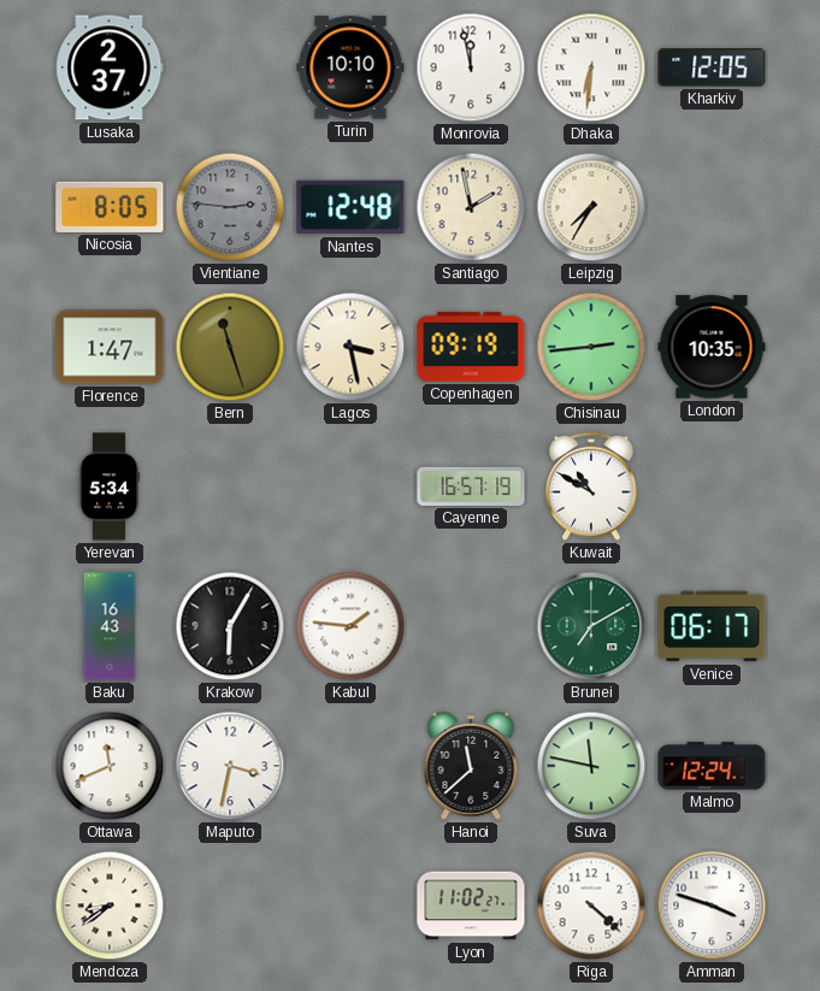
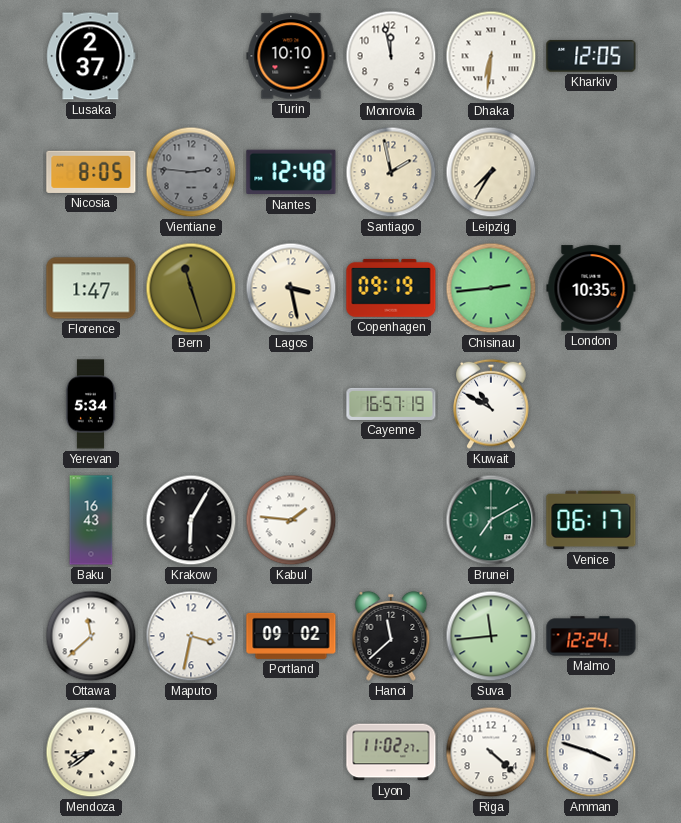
Ottawa: 11:41 -> 11:38
Portland: none -> 09:02
Suva: 11:47 -> 11:44
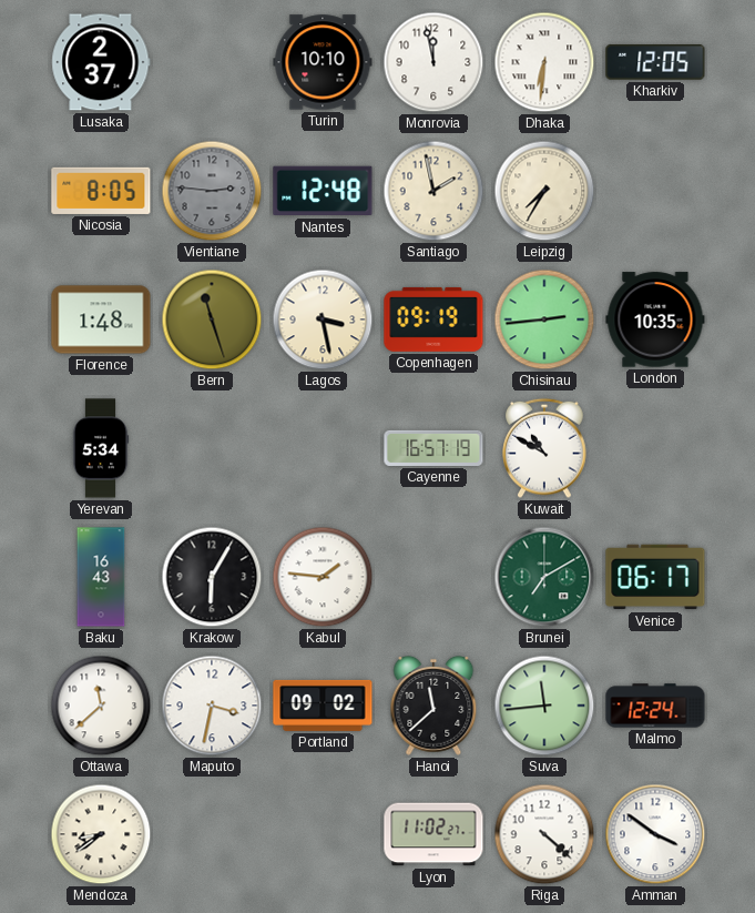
Florence: 1:47 -> 1:48
Amman: 3:48 -> 3:51
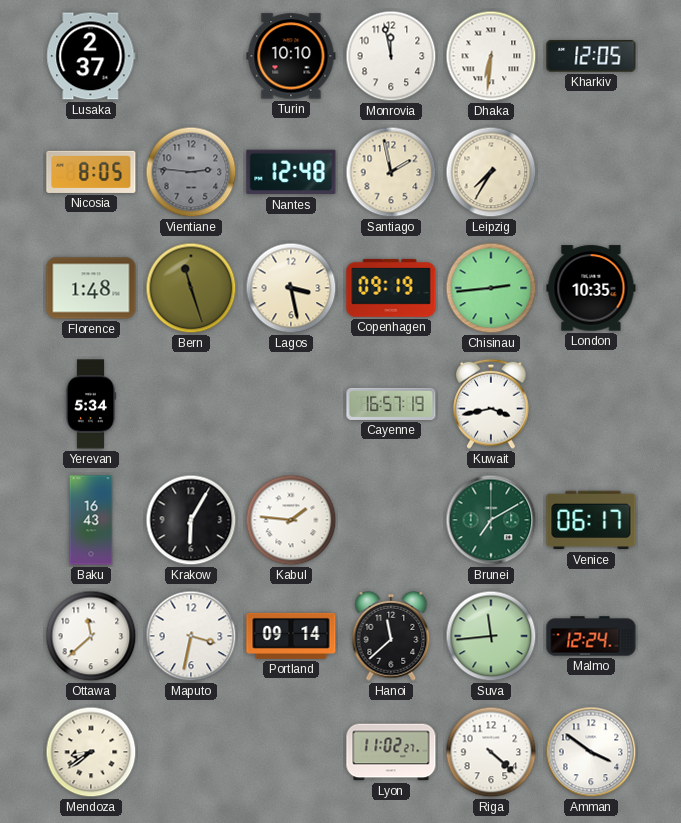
Kuwait: 10:50 -> 3:43
Portland: 09:02 -> 09:14
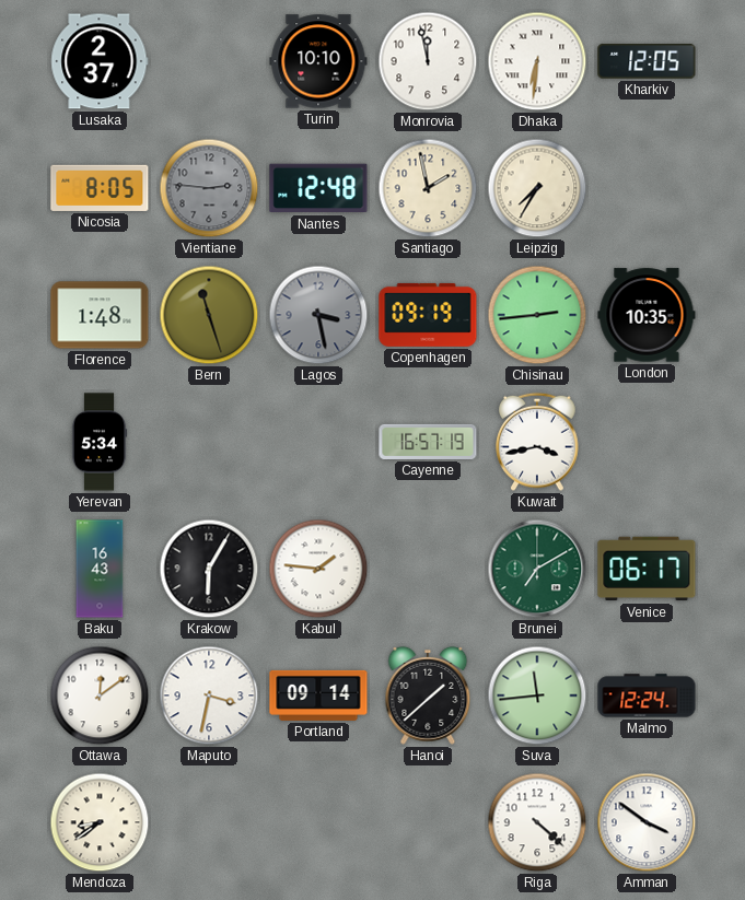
Lagos dial: cream -> grey
Ottawa: 11:38 -> 12:09
Hanoi: 11:38 -> 1:38
Lyon: 11:02 -> none
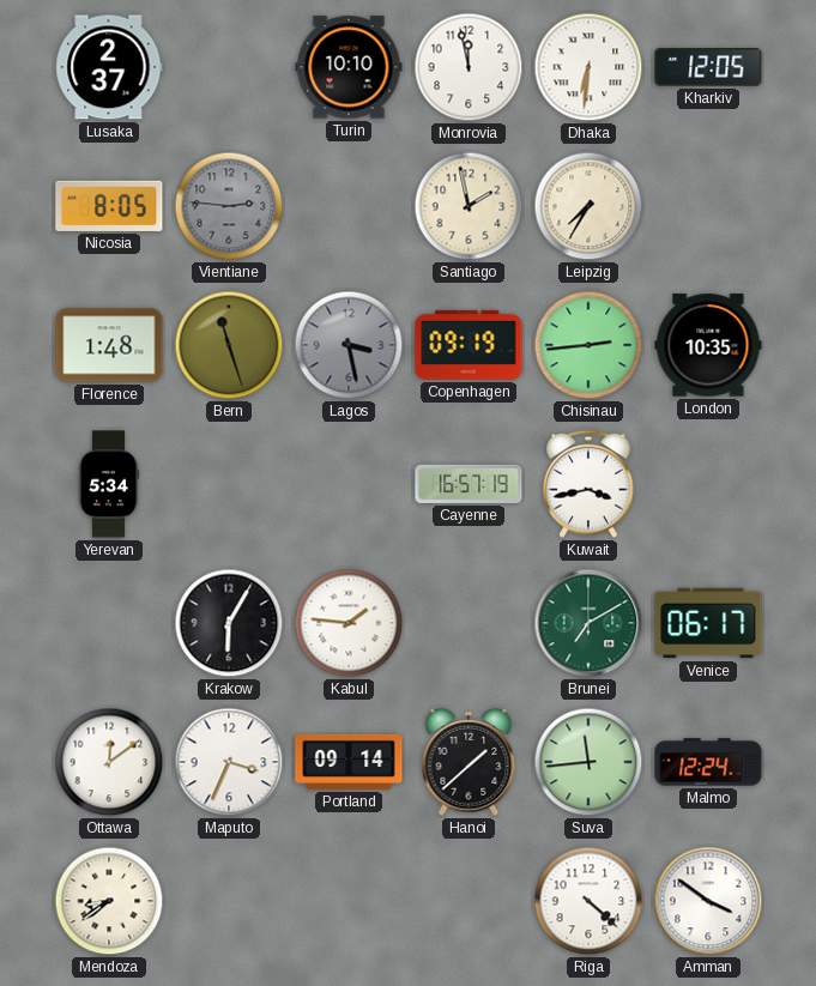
Nantes: 12:48 -> none
Baku: 16:43 -> none
Maputo: 3:32 -> 3:34
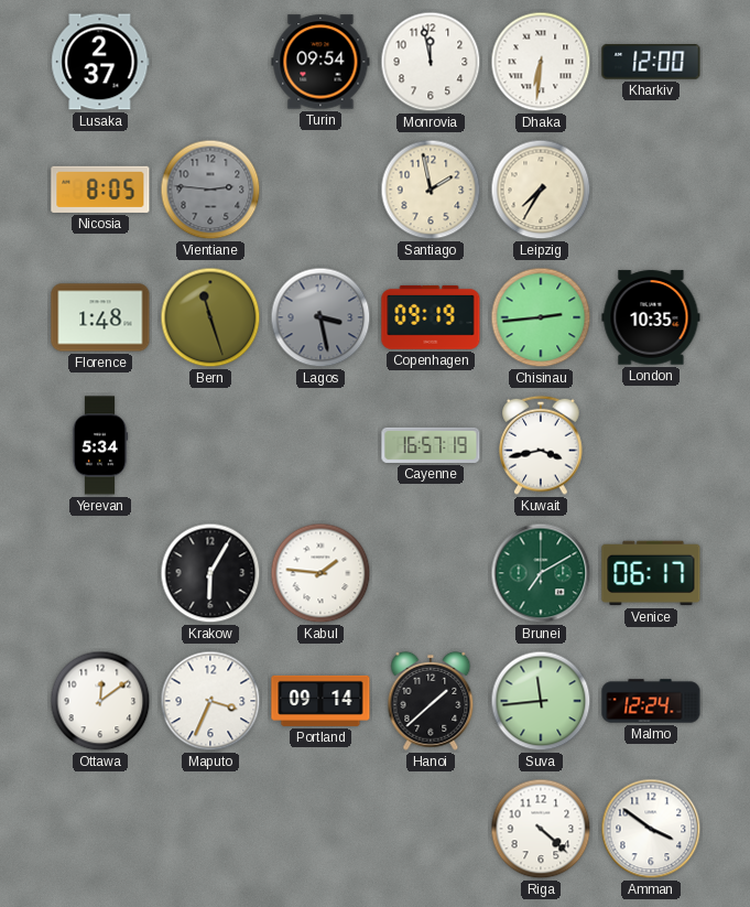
Turin: 10:10 -> 09:54
Kharkiv: 12:05 -> 12:00
Mendoza: 8:39 -> none
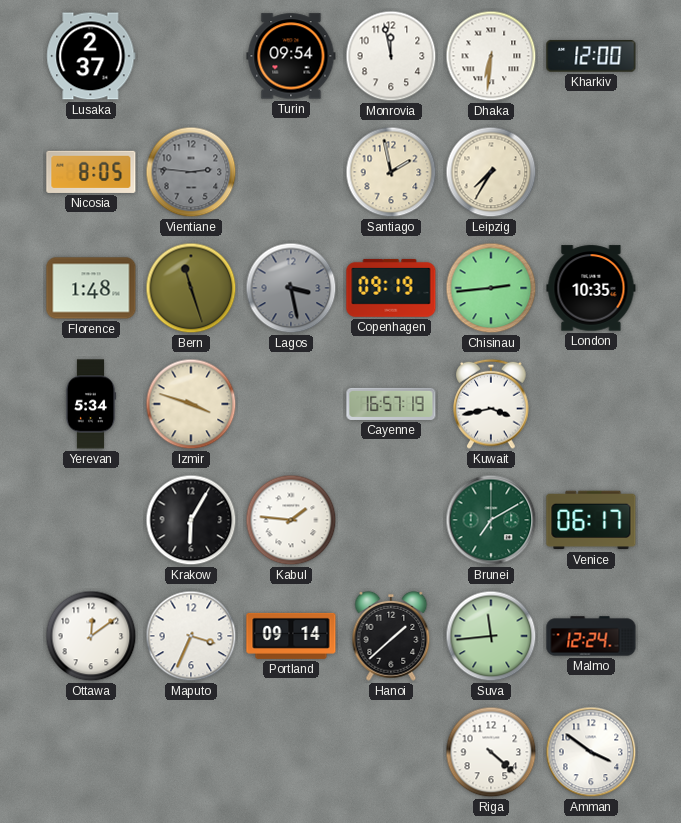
Izmir: none -> 3:48
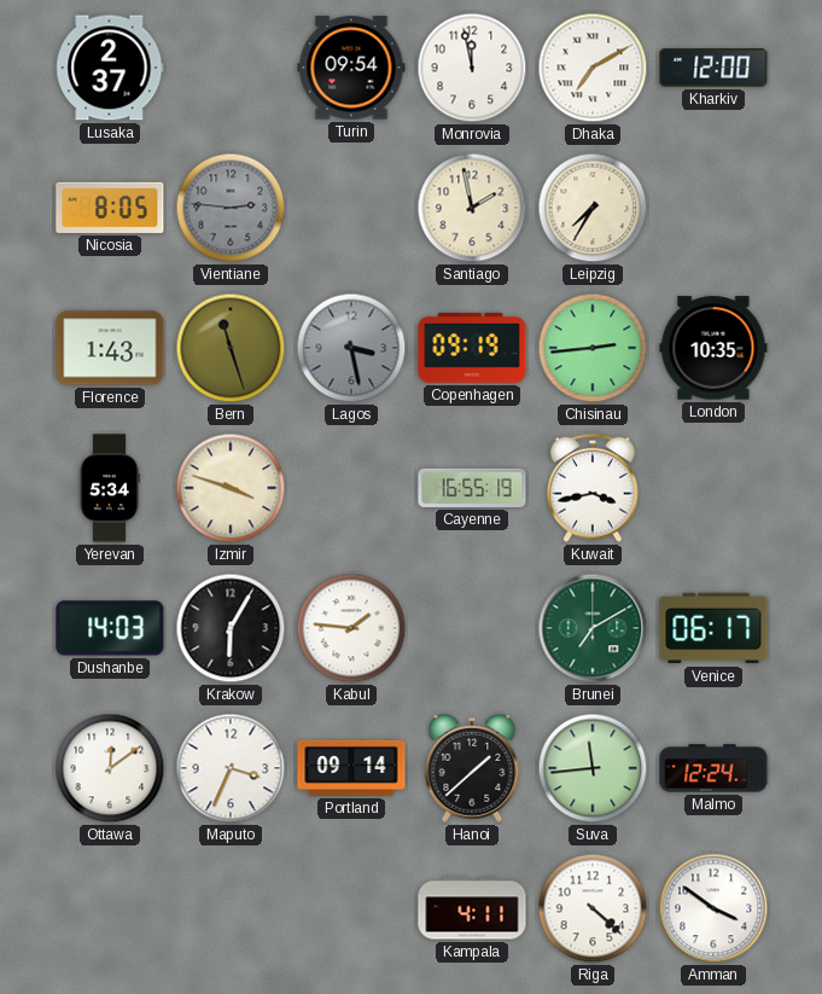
Dhaka: 6:31 -> 7:10
Florence: 1:48 -> 1:43
Cayenne: 16:57 -> 16:55
Dushanbe: none -> 14:03
Kampala: none -> 4:11
